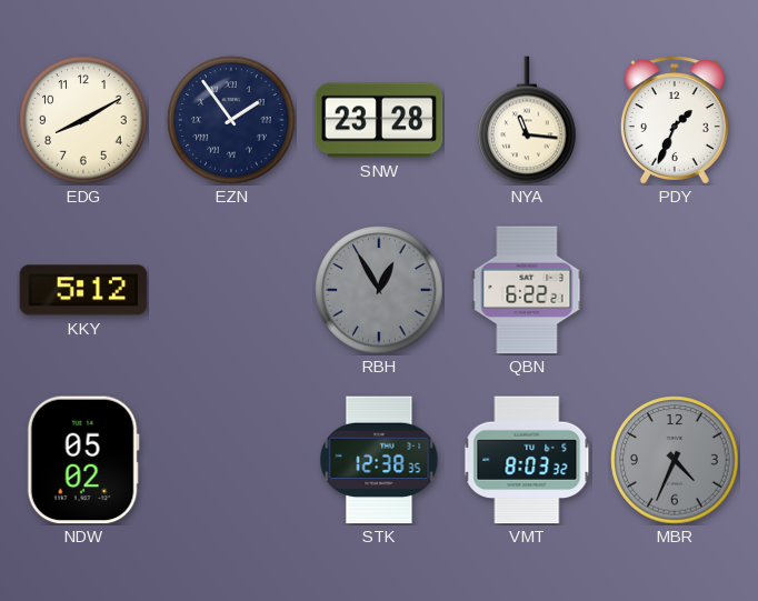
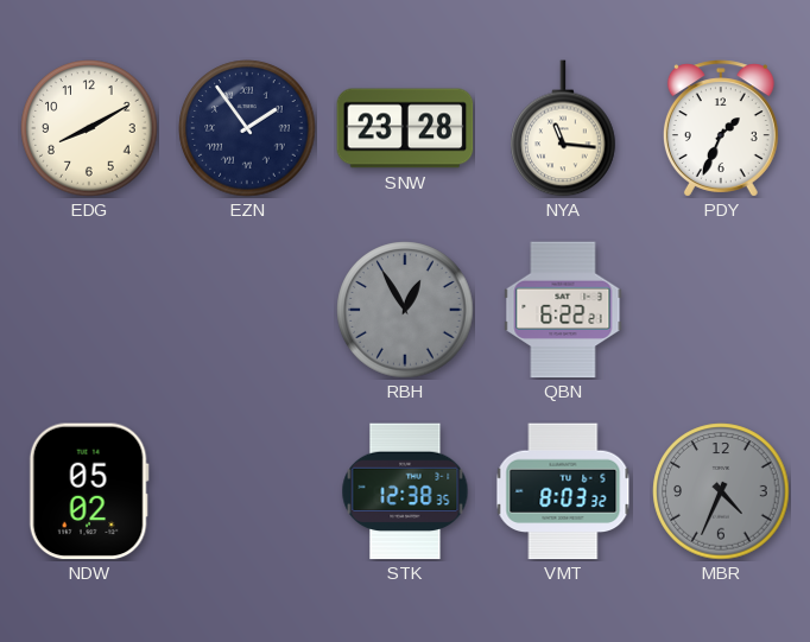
KKY: 5:12 -> none
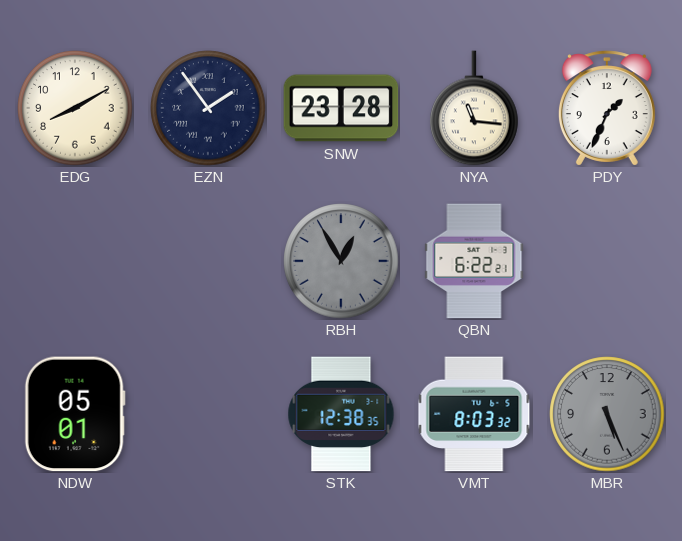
NDW: 05:02 -> 05:01
MBR: 4:34 -> 5:26
